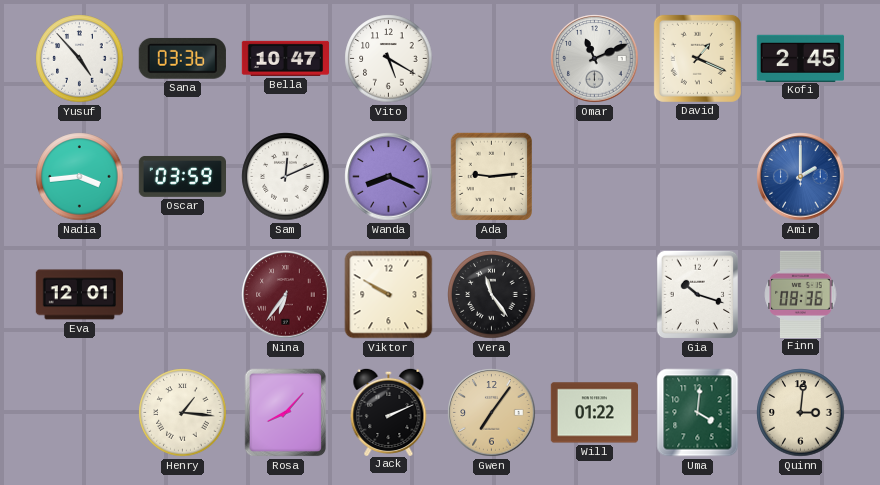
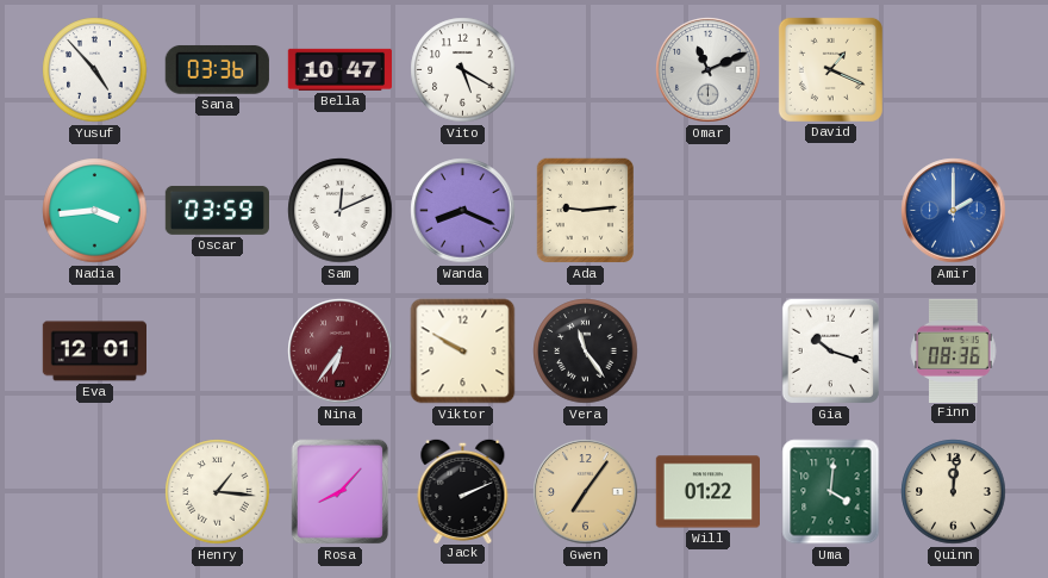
Kofi: 2:45 -> none
Quinn: 3:01 -> 12:01
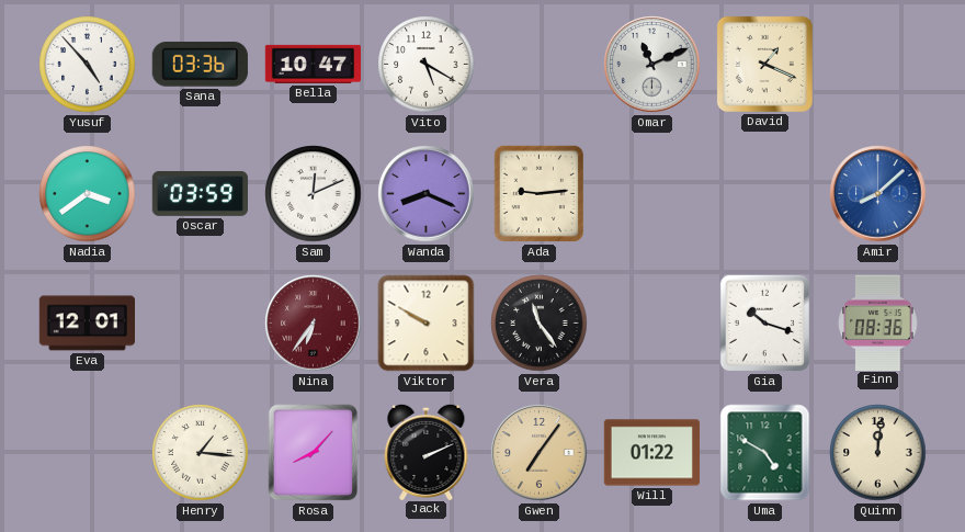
Nadia: 3:44 -> 3:39
Amir: 2:00 -> 8:08
Uma: 4:01 -> 4:50
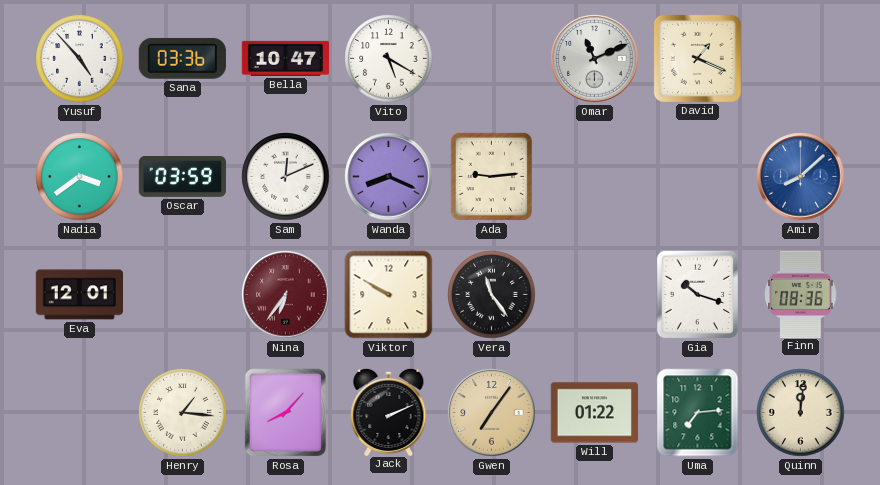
Uma: 4:50 -> 7:14
